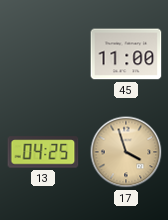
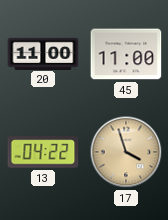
20: none -> 11:00
13: 04:25 -> 04:22
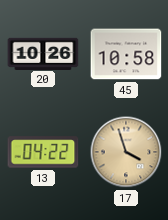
20: 11:00 -> 10:26
45: 11:00 -> 10:58
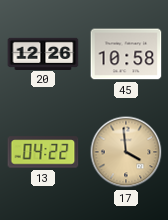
20: 10:26 -> 12:26
17: 3:57 -> 3:59
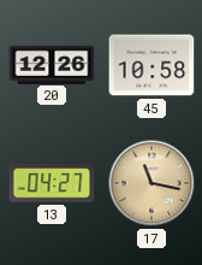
13: 04:22 -> 04:27
17: 3:59 -> 11:17
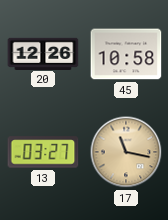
13: 04:27 -> 03:27
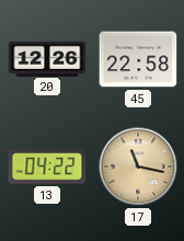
45: 10:58 -> 22:58
13: 03:27 -> 04:22
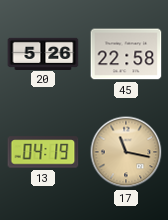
20: 12:26 -> 5:26
13: 04:22 -> 04:19
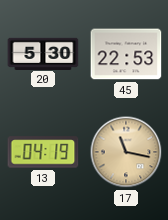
20: 5:26 -> 5:30
45: 22:58 -> 22:53
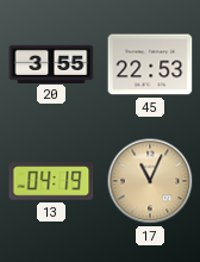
20: 5:30 -> 3:55
17: 11:17 -> 11:04
